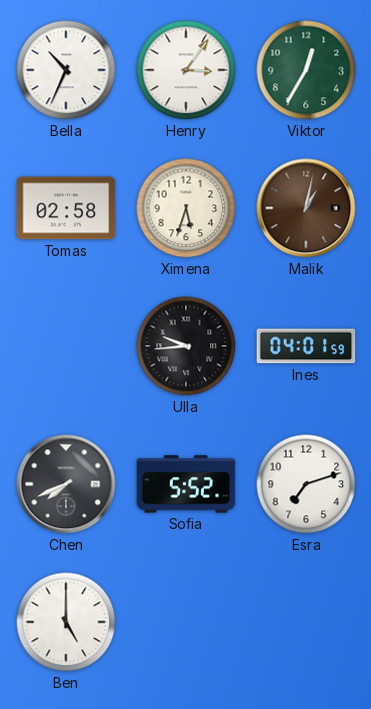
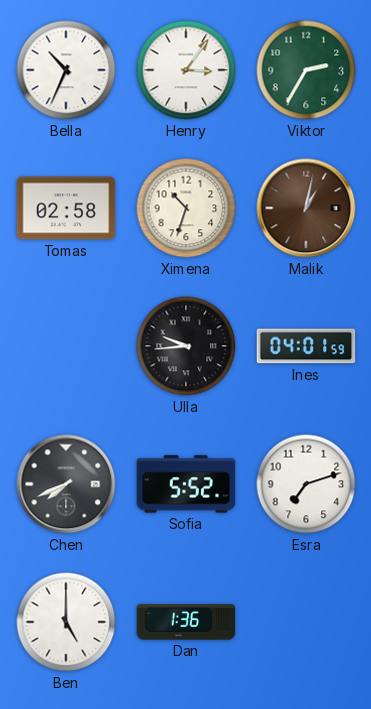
Viktor: 12:35 -> 2:35
Ximena: 5:33 -> 10:33
Dan: none -> 1:36
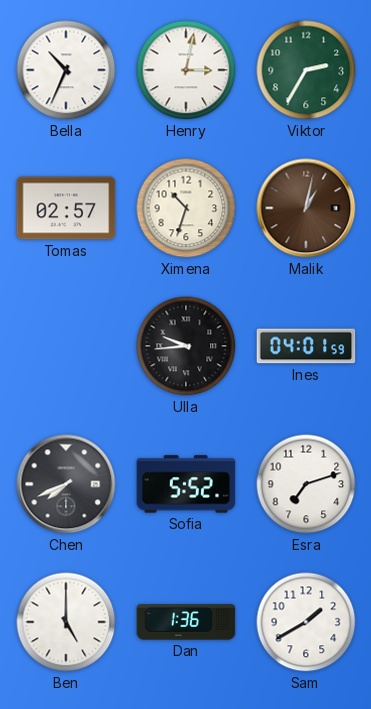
Henry: 3:06 -> 3:02
Tomas: 02:58 -> 02:57
Sam: none -> 1:40
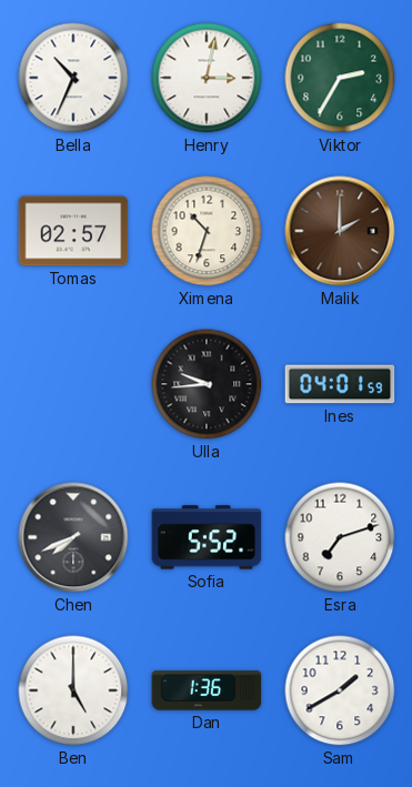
Malik: 1:02 -> 2:00
